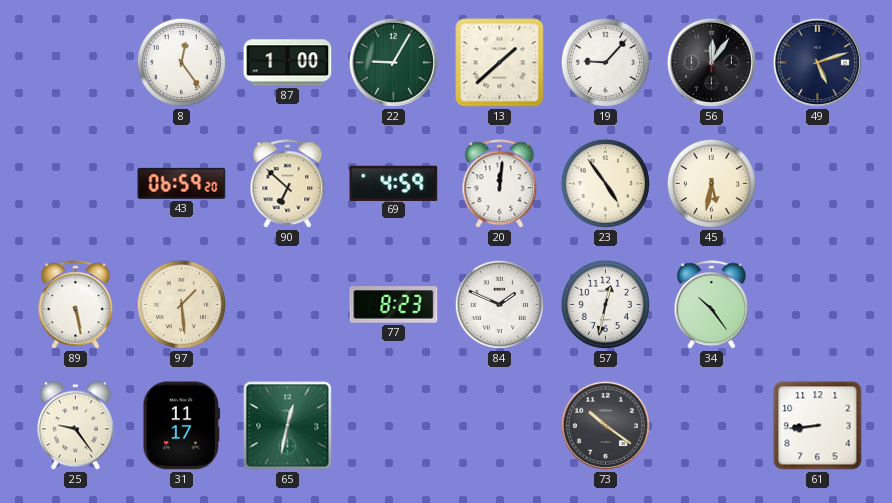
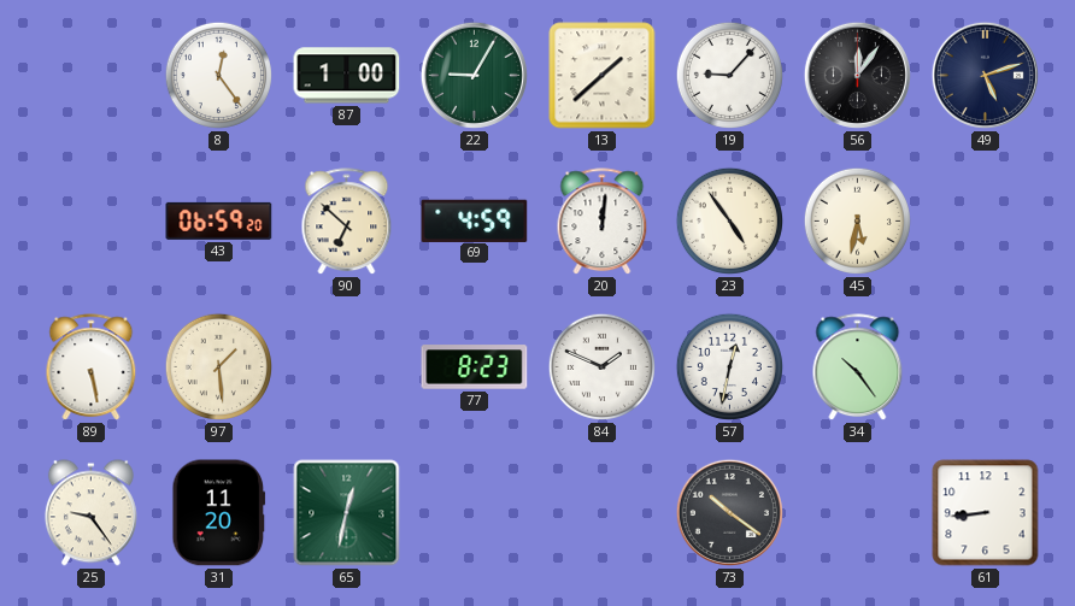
31: 11:17 -> 11:20
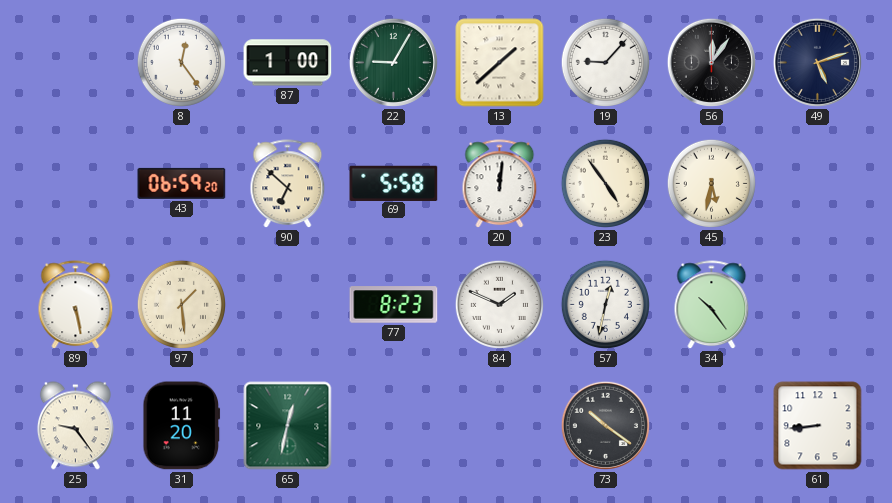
69: 4:59 -> 5:58
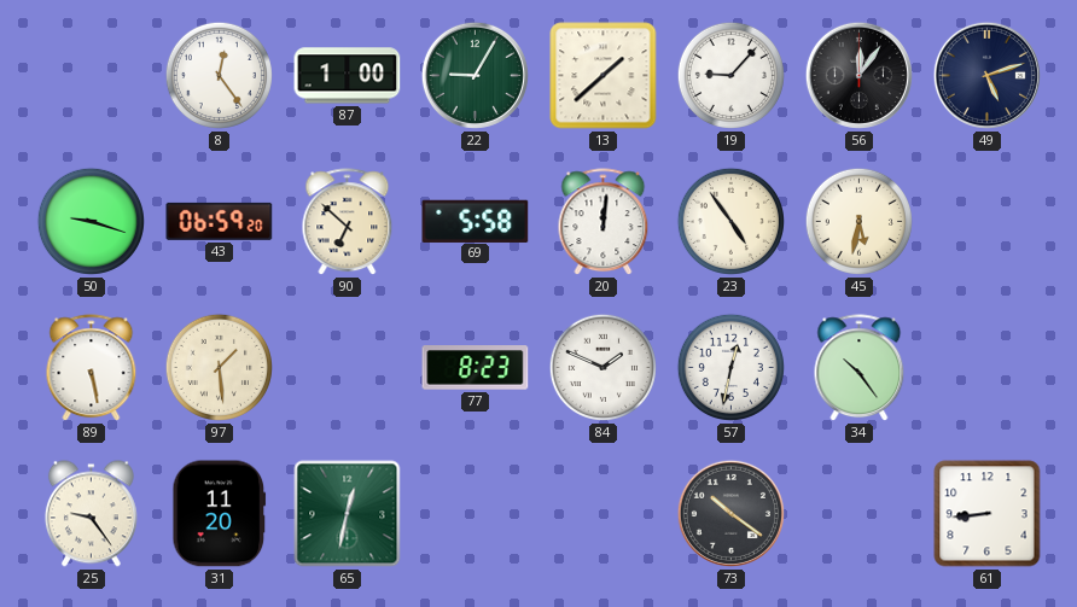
50: none -> 9:18
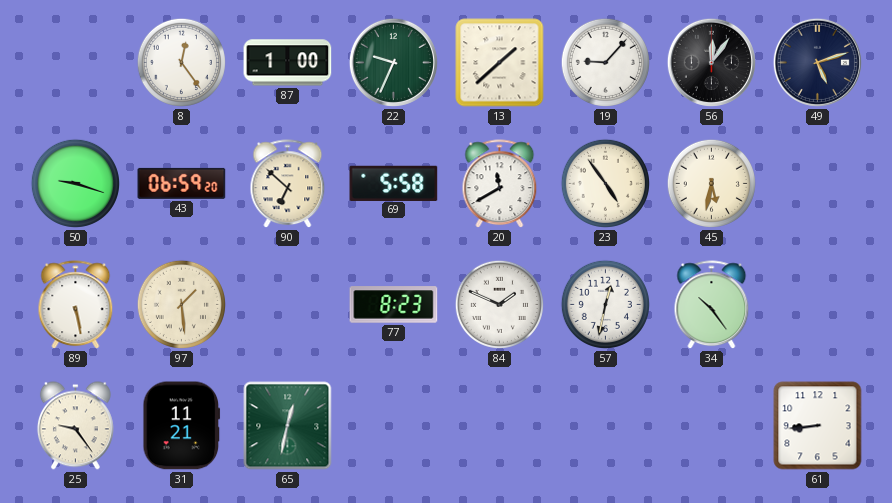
22: 9:05 -> 9:34
20: 12:01 -> 11:40
31: 11:20 -> 11:21
73: 10:21 -> none
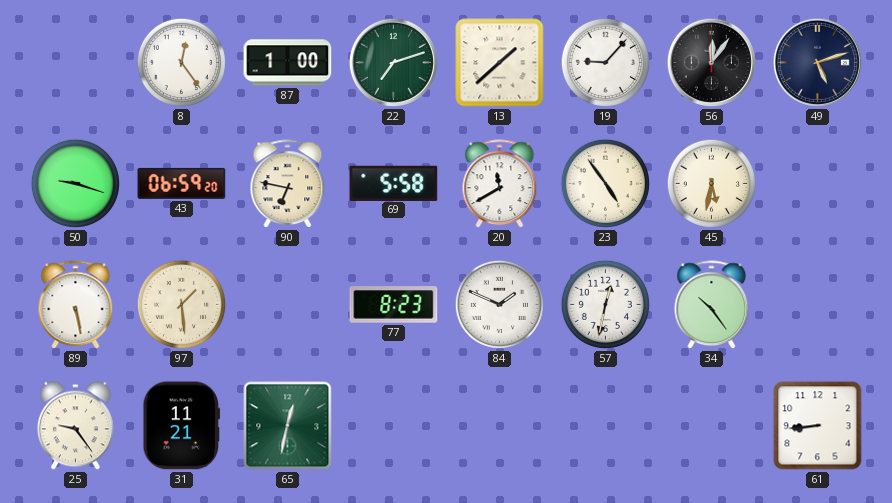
22: 9:34 -> 7:12
90: 6:52 -> 6:47
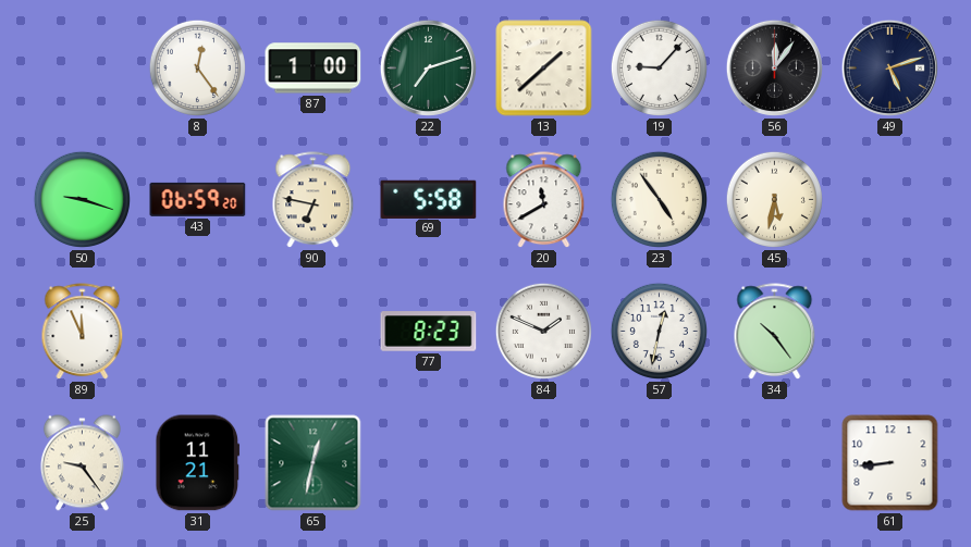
89: 5:28 -> 11:56
97: 1:29 -> none
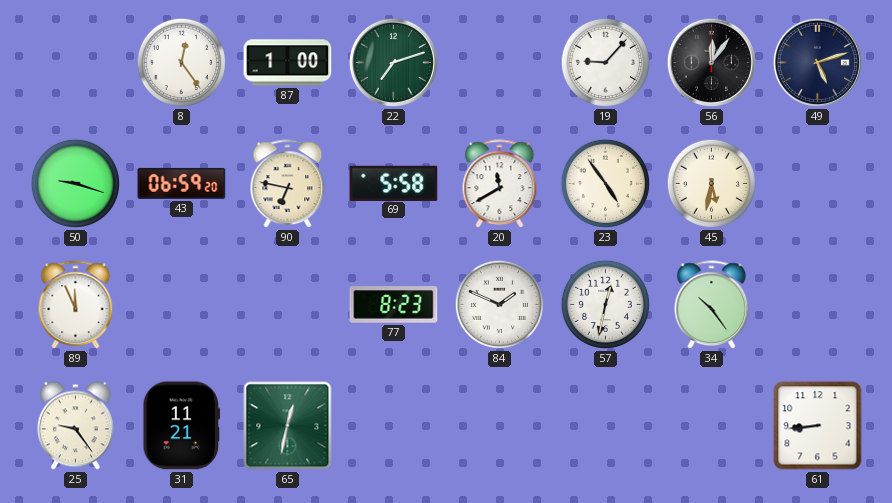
13: 1:38 -> none
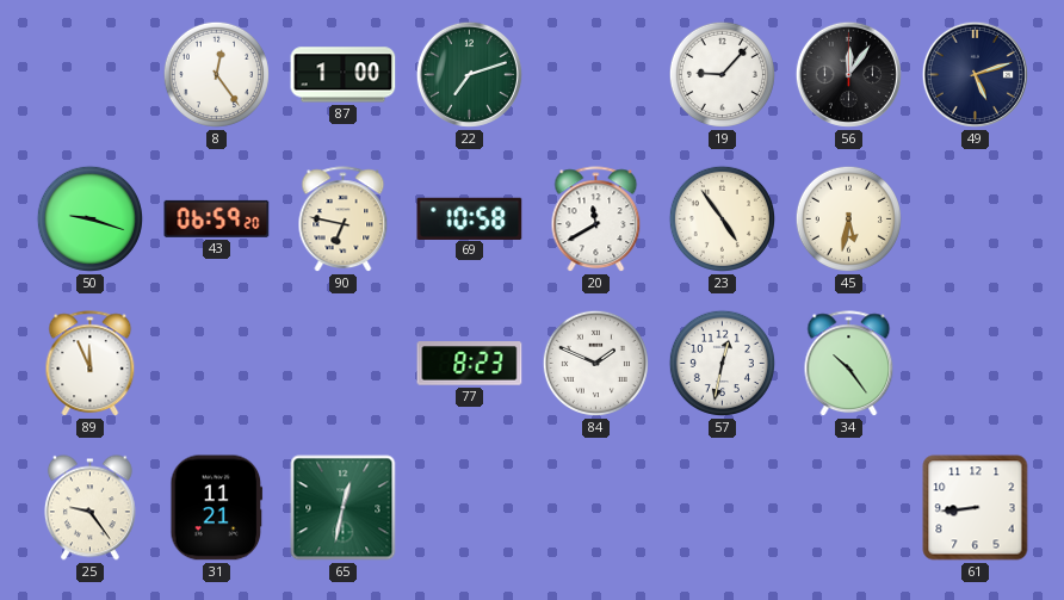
69: 5:58 -> 10:58
